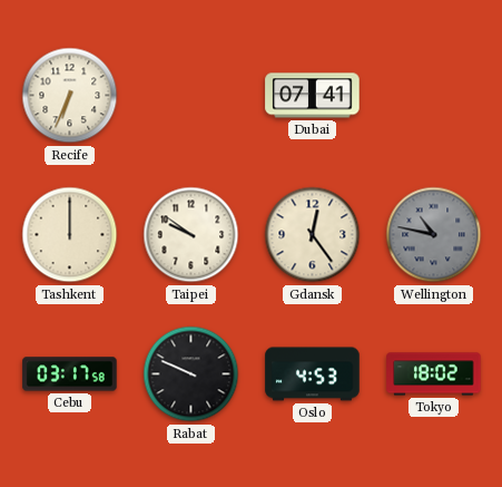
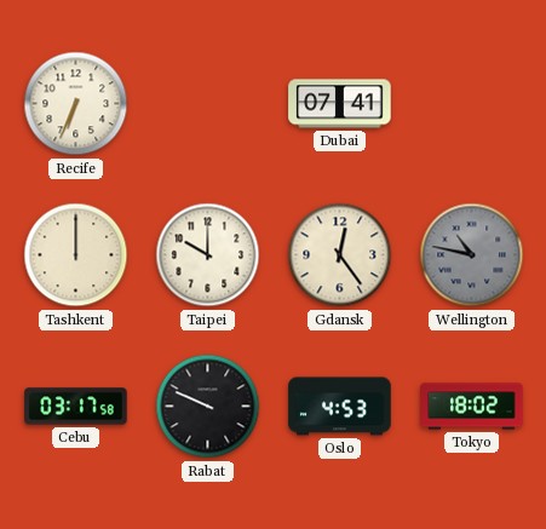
Taipei: 9:51 -> 10:00
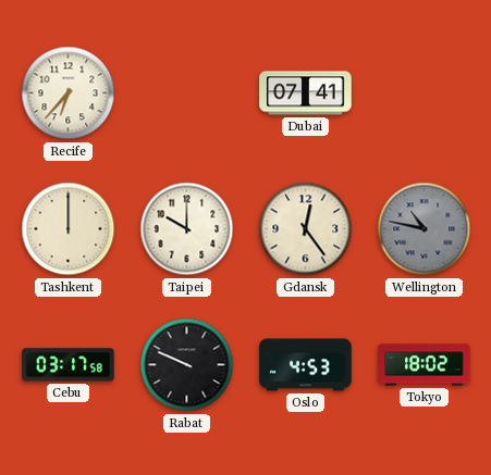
Recife: 6:34 -> 6:37
